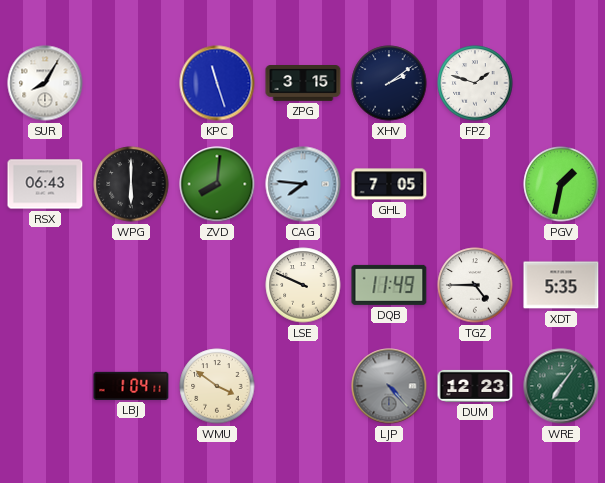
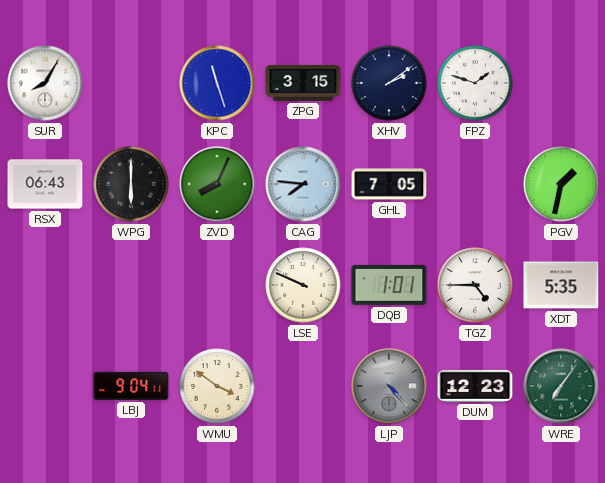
ZVD: 8:01 -> 8:04
DQB: 11:49 -> 1:01
LBJ: 1:04 -> 9:04
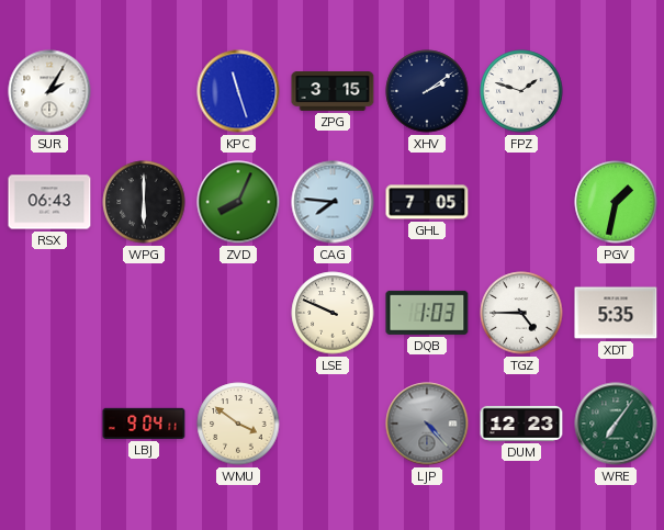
SUR: 8:05 -> 2:05
DQB: 1:01 -> 1:03
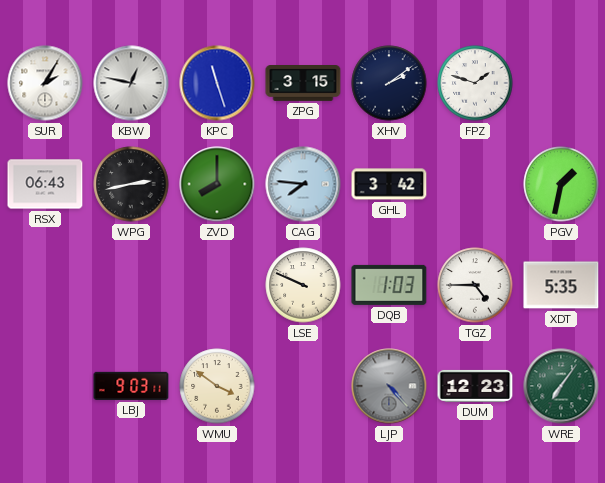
KBW: none -> 12:47
WPG: 6:00 -> 2:43
ZVD: 8:04 -> 8:00
GHL: 7:05 -> 3:42
LBJ: 9:04 -> 9:03
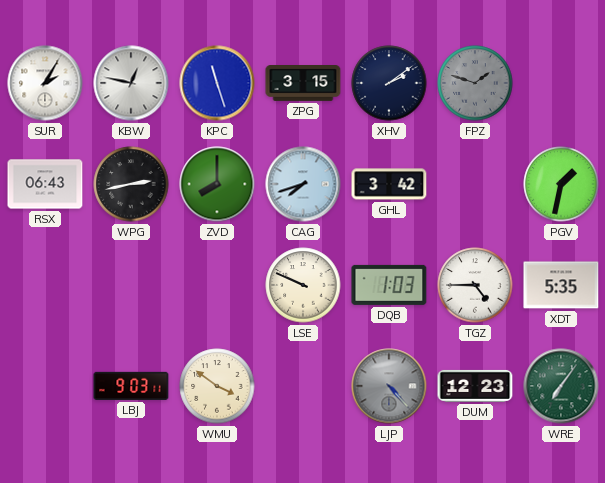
FPZ dial: white -> grey
CAG: 7:46 -> 7:42
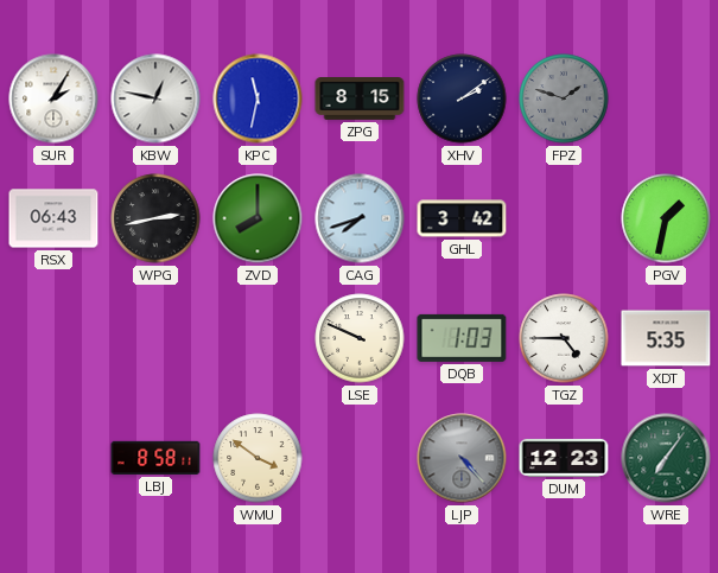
KPC: 11:27 -> 11:32
ZPG: 3:15 -> 8:15
LBJ: 9:03 -> 8:58
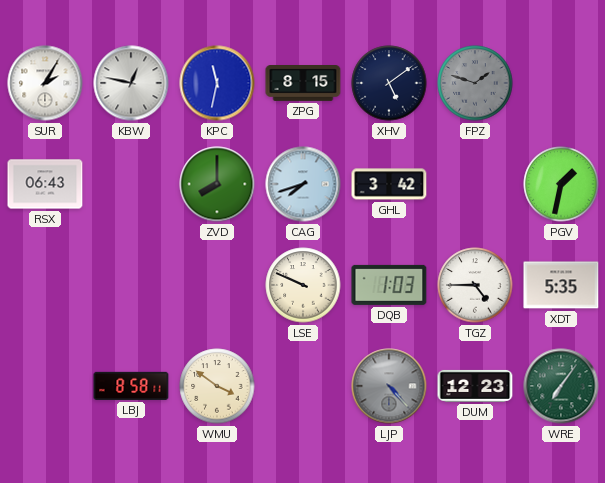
XHV: 2:09 -> 5:09
WPG: 2:43 -> none
